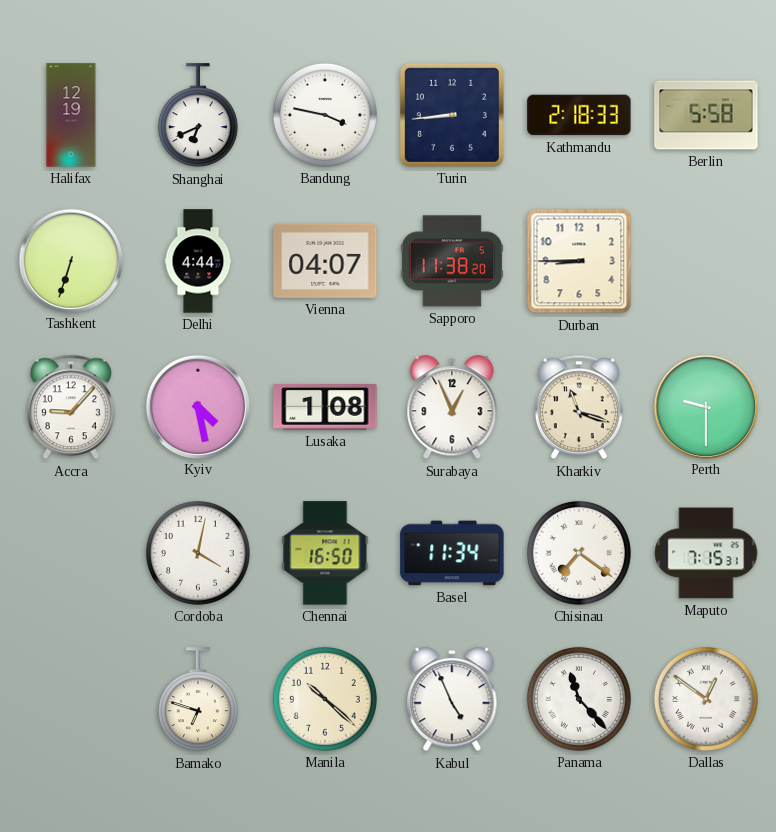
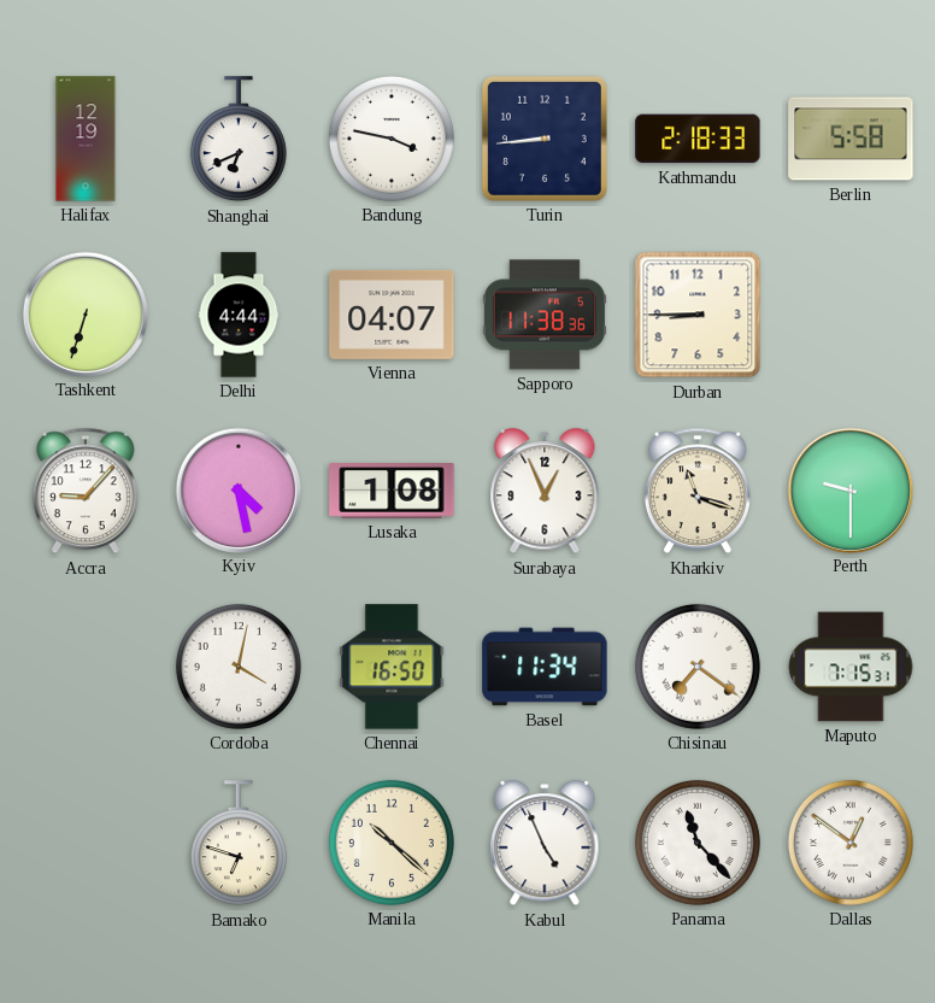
Sapporo: 11:38:20 -> 11:38:36
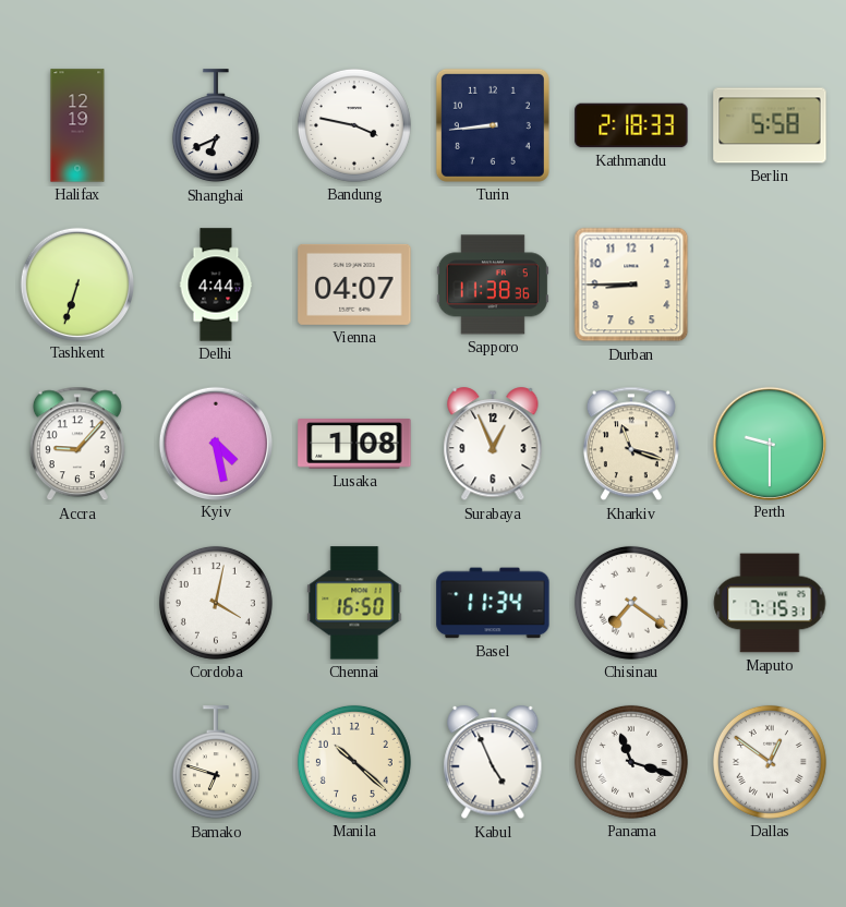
Panama: 11:23 -> 11:18
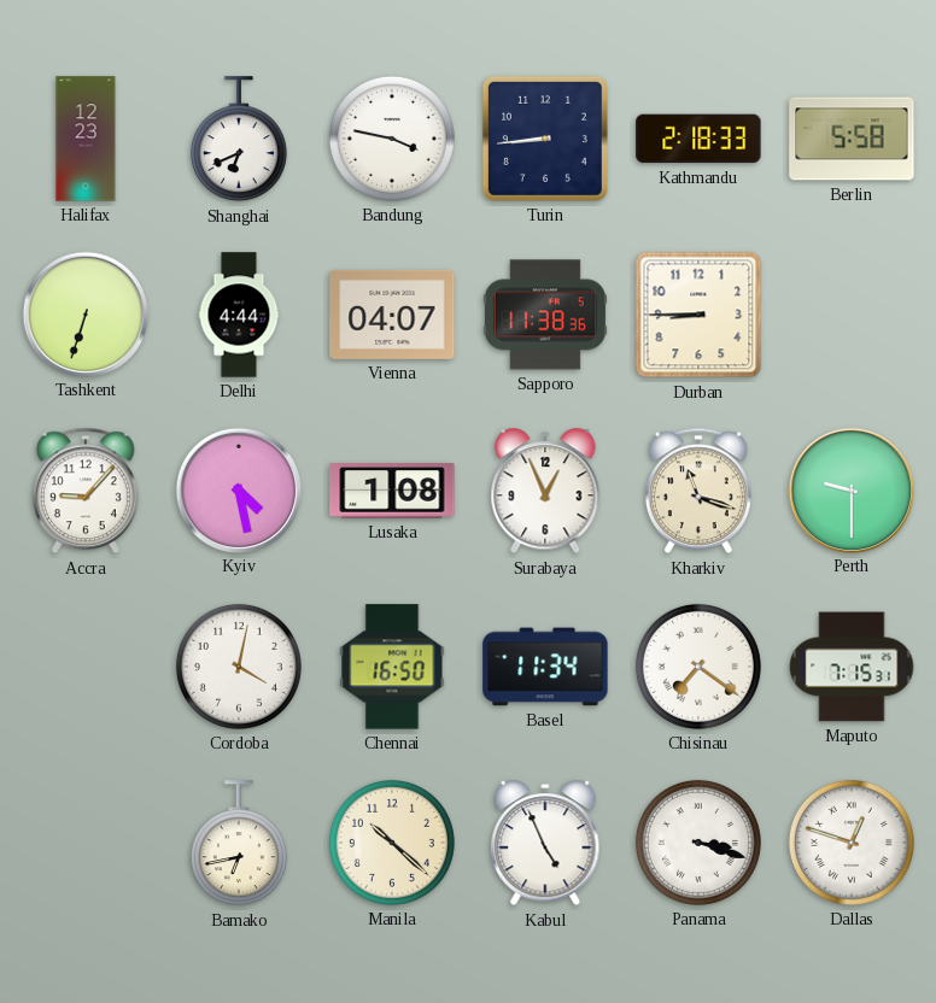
Halifax: 12:19 -> 12:23
Bamako: 6:48 -> 6:43
Panama: 11:18 -> 3:18
Dallas: 12:51 -> 12:48
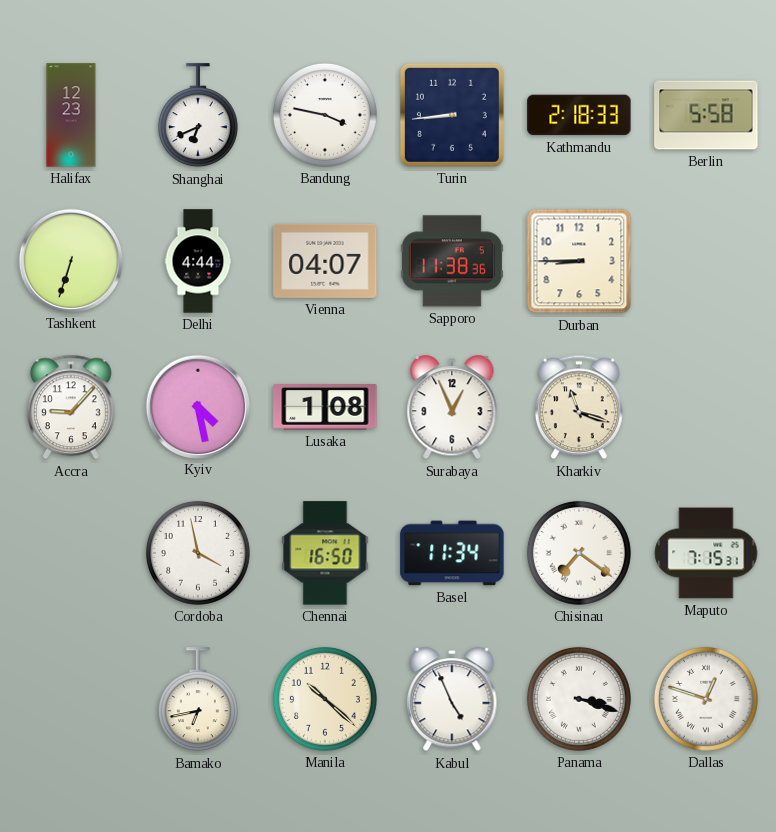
Perth: 9:30 -> none
Cordoba: 4:02 -> 3:58
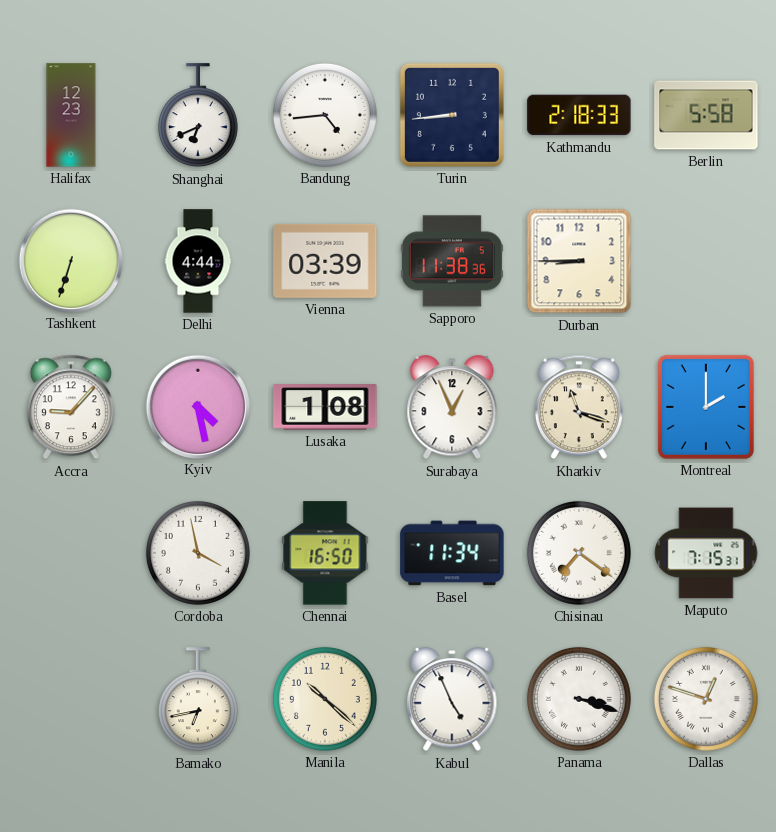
Bandung: 3:47 -> 4:44
Vienna: 04:07 -> 03:39
Montreal: none -> 2:00
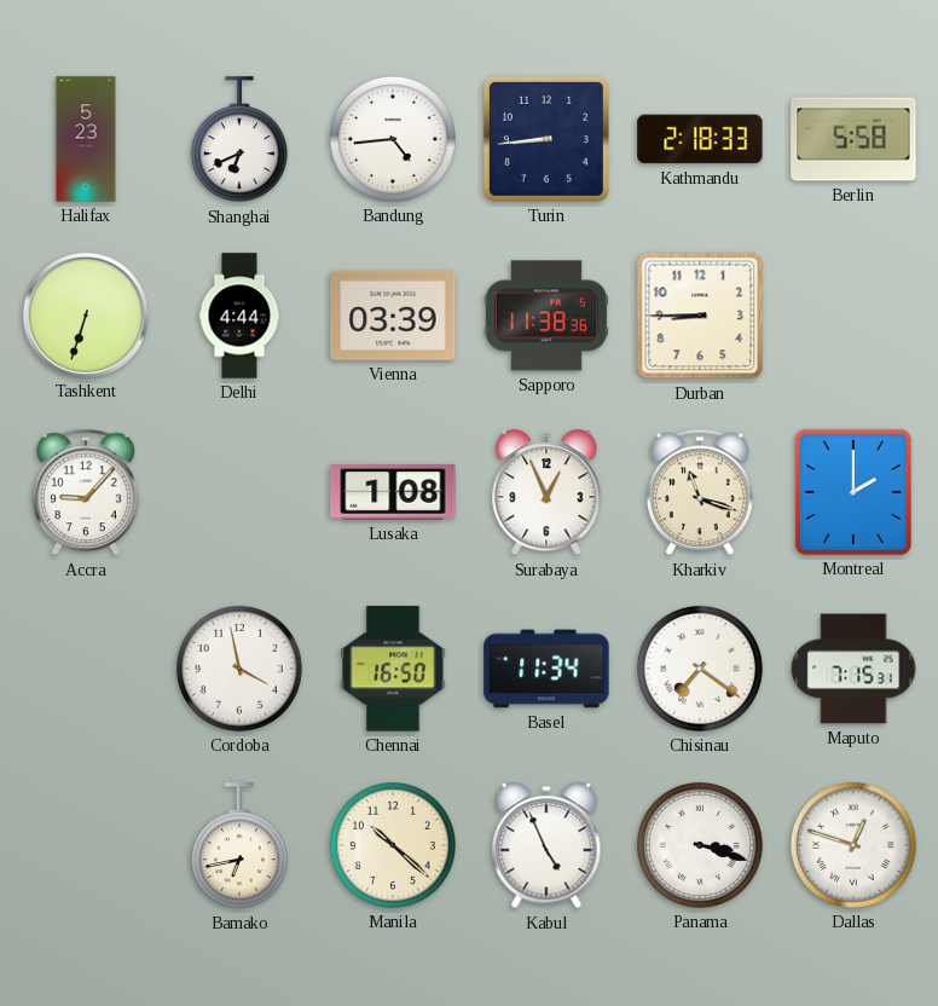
Halifax: 12:23 -> 5:23
Kyiv: 4:28 -> none
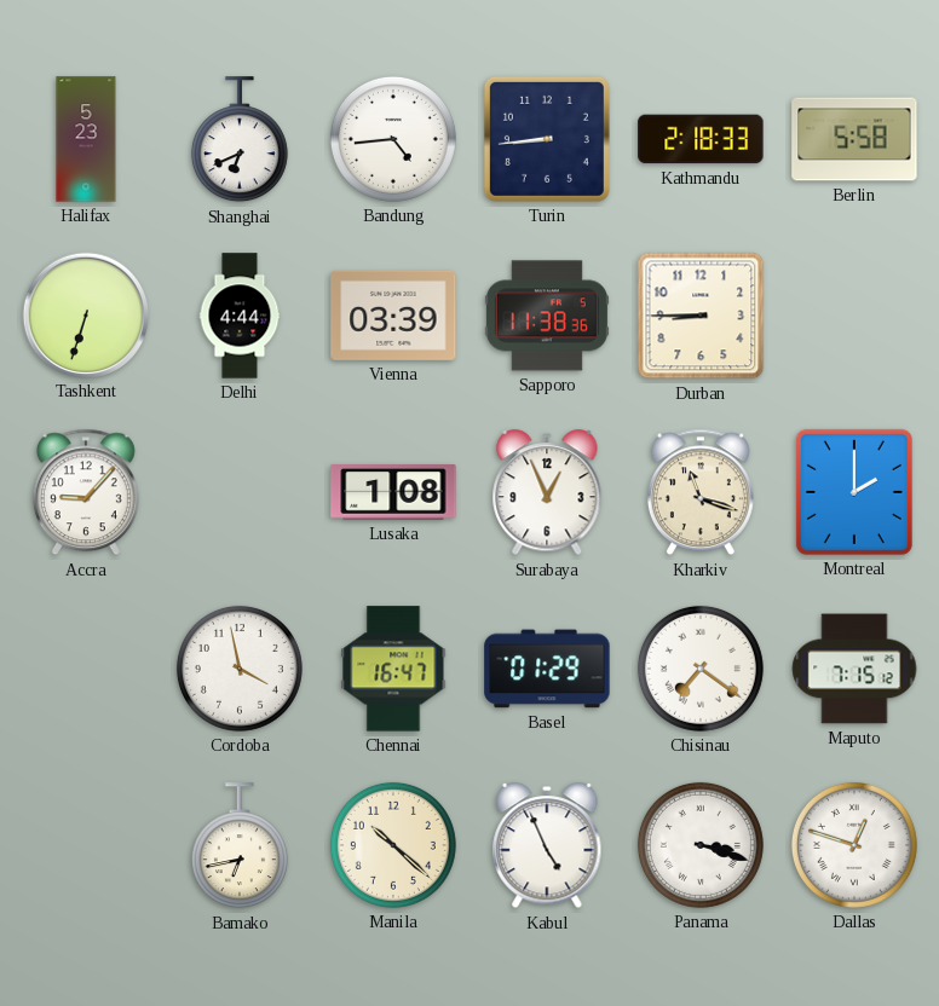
Chennai: 16:50 -> 16:47
Basel: 11:34 -> 01:29
Maputo: 7:15:31 -> 7:15:12
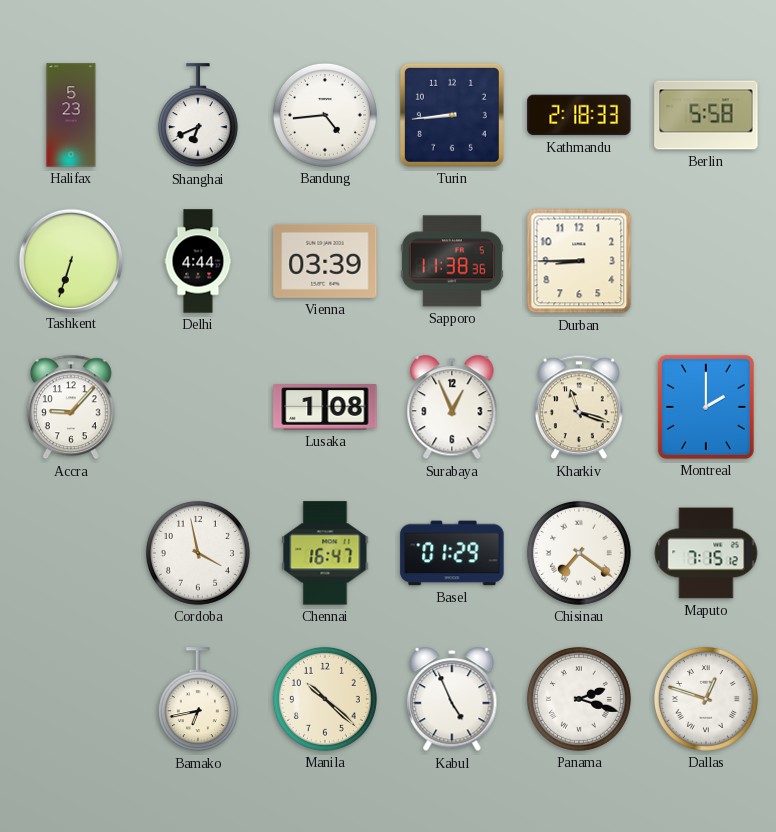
Panama: 3:18 -> 2:18
